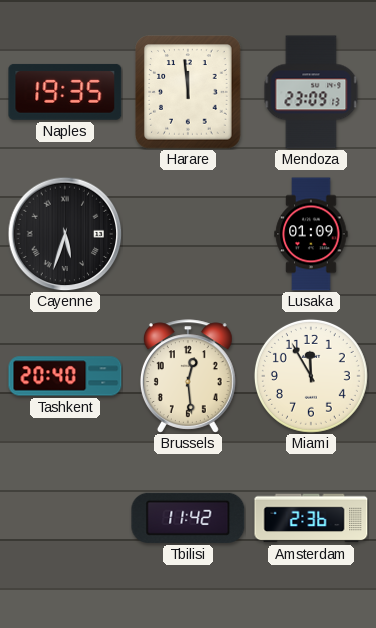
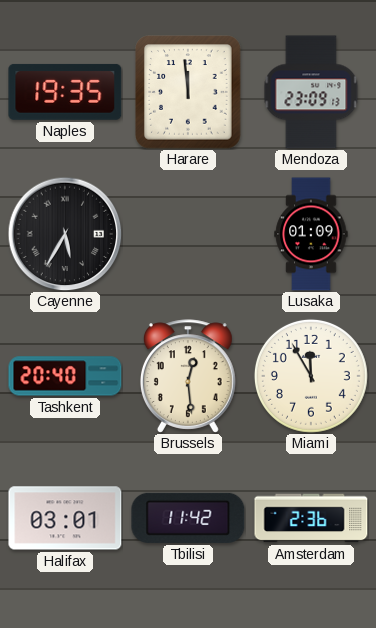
Cayenne: 5:33 -> 5:35
Halifax: none -> 03:01
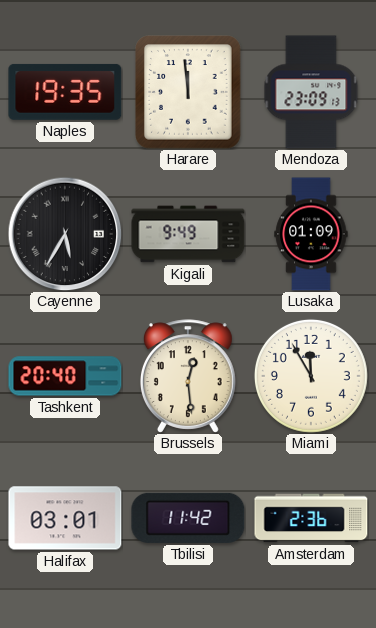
Kigali: none -> 9:49
